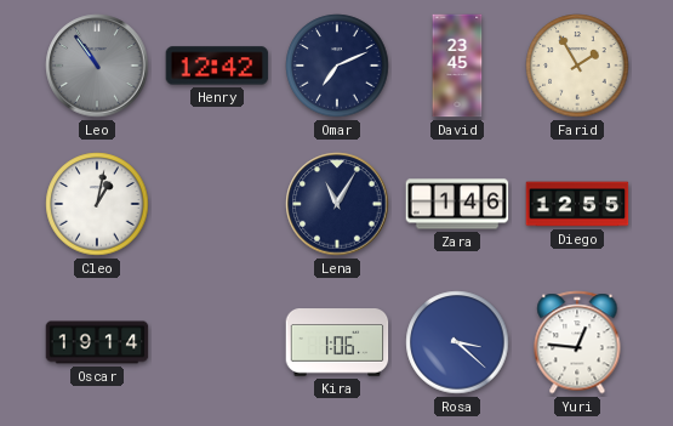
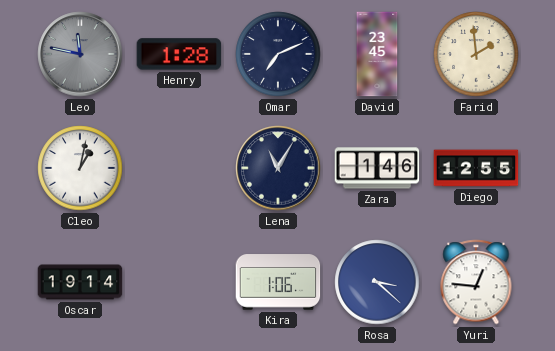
Leo: 10:54 -> 11:47
Henry: 12:42 -> 1:28
Farid: 1:55 -> 1:59
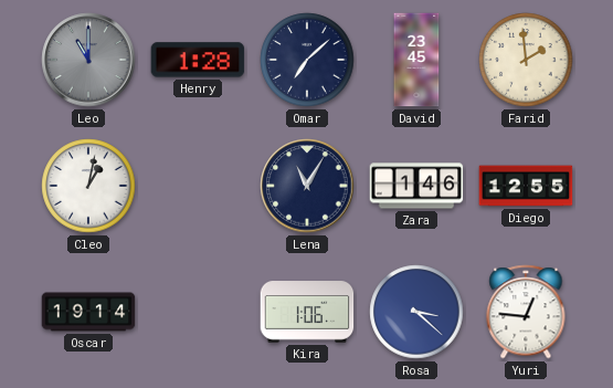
Leo: 11:47 -> 11:00
Omar: 7:11 -> 7:08
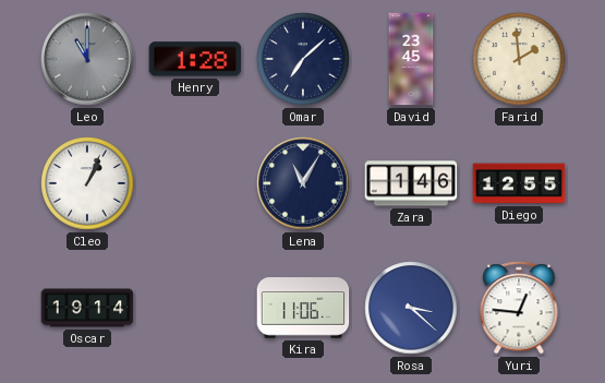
Cleo: 1:02 -> 1:04
Kira: 1:06 -> 11:06
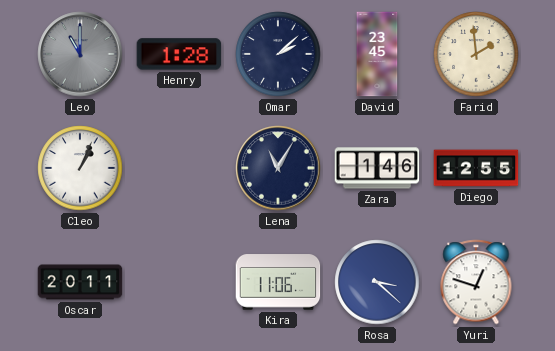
Omar: 7:08 -> 2:08
Oscar: 19:14 -> 20:11
Yuri: 12:46 -> 12:48
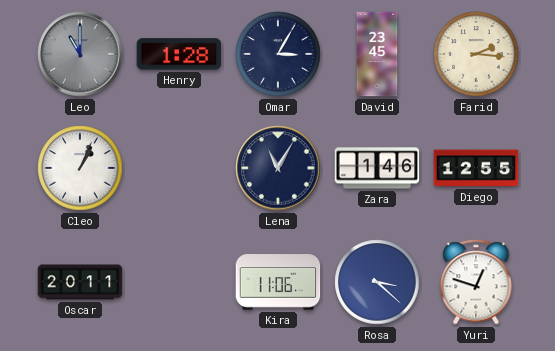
Omar: 2:08 -> 3:05
Farid: 1:59 -> 2:16
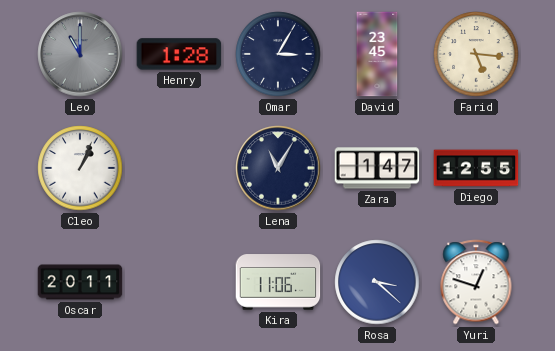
Farid: 2:16 -> 5:16
Zara: 1:46 -> 1:47
